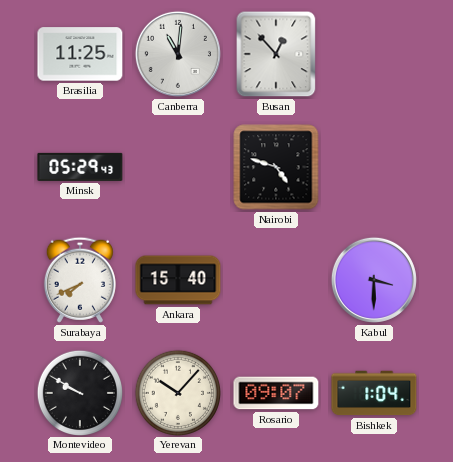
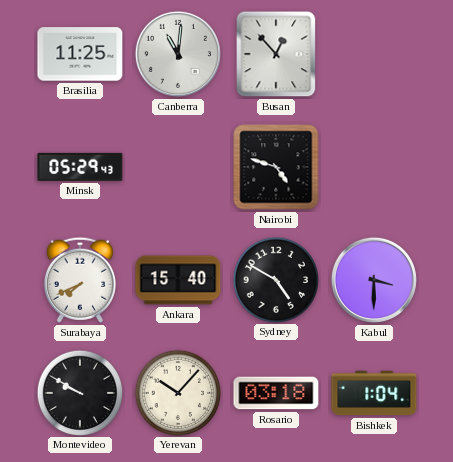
Sydney: none -> 4:50
Rosario: 09:07 -> 03:18
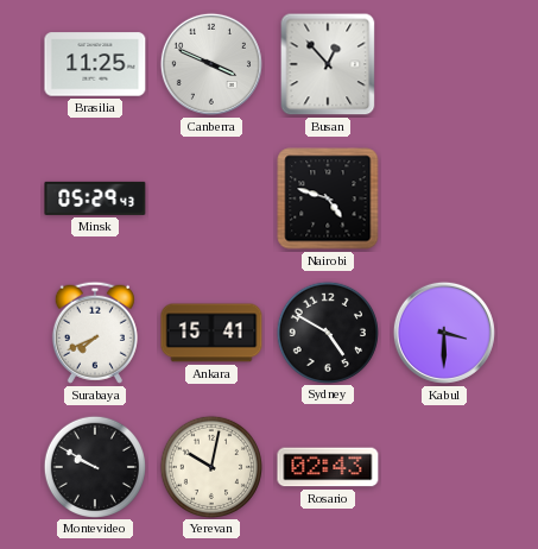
Canberra: 11:01 -> 3:49
Ankara: 15:40 -> 15:41
Yerevan: 10:07 -> 10:02
Rosario: 03:18 -> 02:43
Bishkek: 1:04 -> none
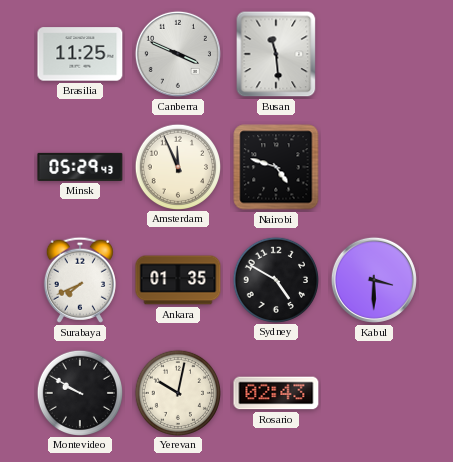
Busan: 12:53 -> 11:29
Amsterdam: none -> 11:56
Ankara: 15:41 -> 01:35
